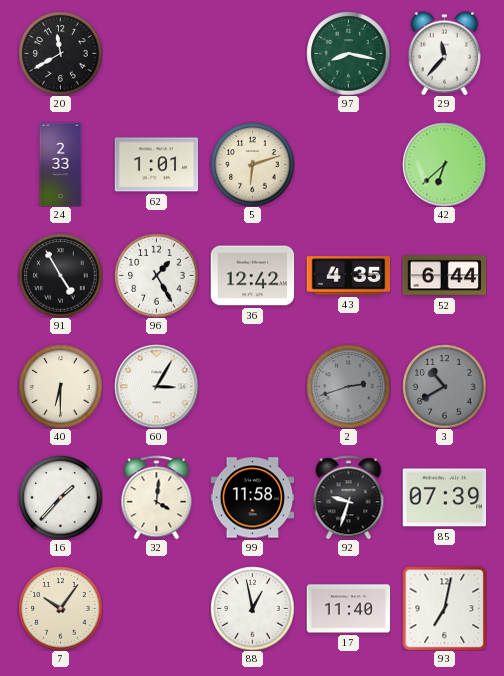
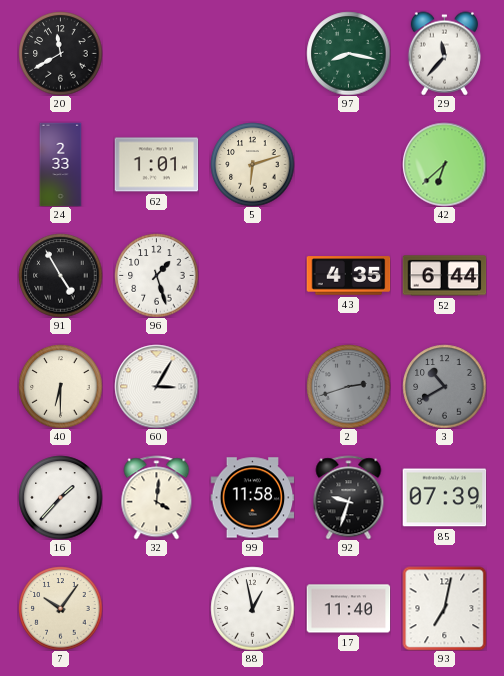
96: 1:25 -> 1:27
36: 12:42 -> none
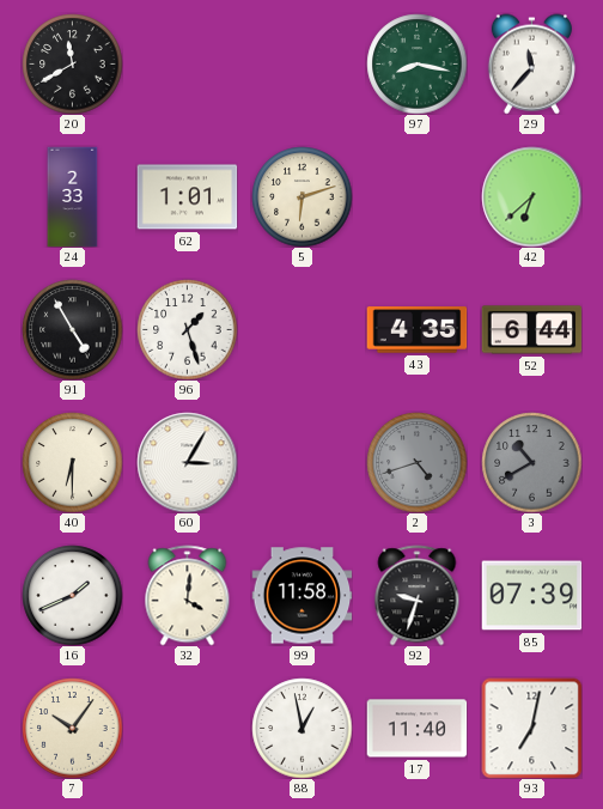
2: 2:42 -> 4:42
16: 1:37 -> 1:41
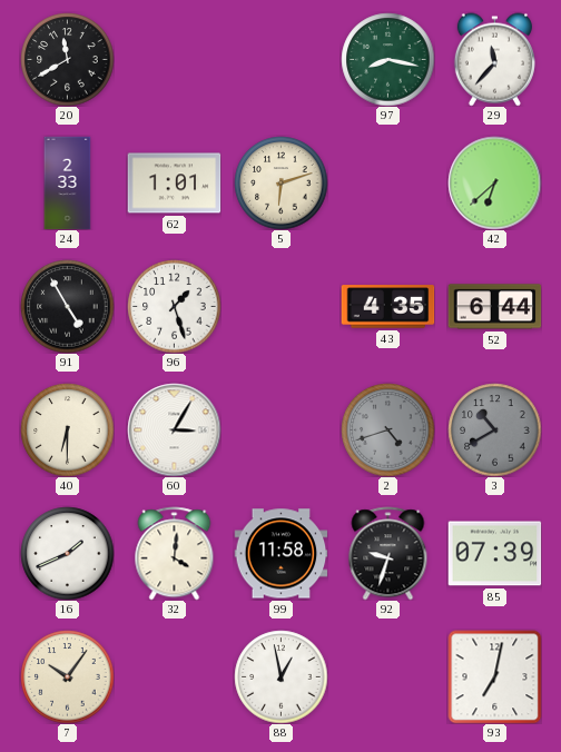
17: 11:40 -> none
